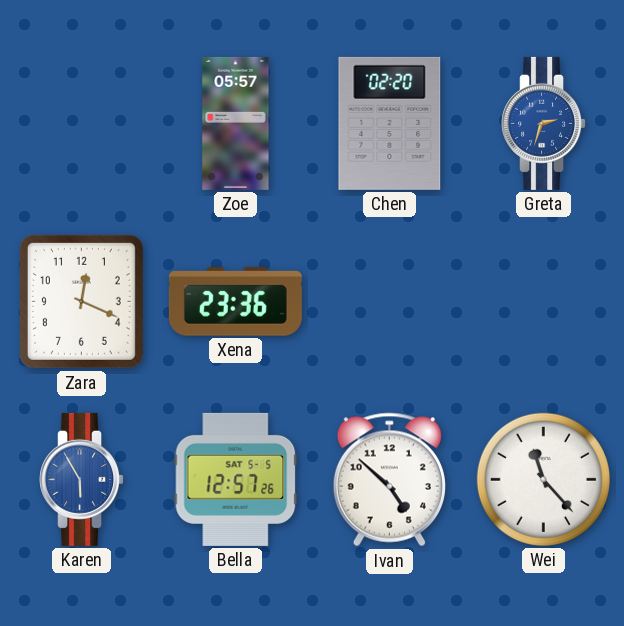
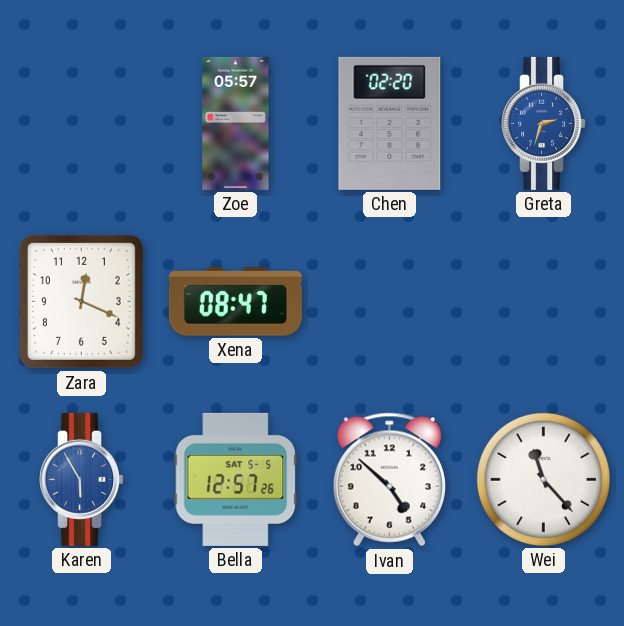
Xena: 23:36 -> 08:47
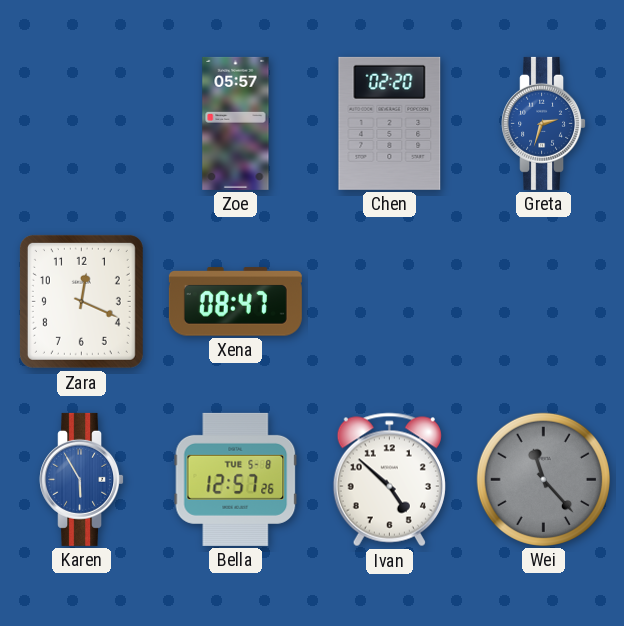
Bella date: SAT 5-5 -> TUE 5-8
Wei dial: white -> grey
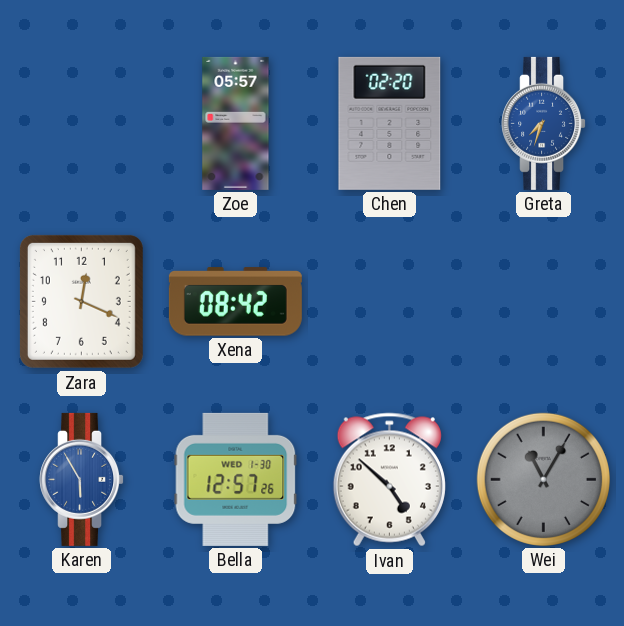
Greta: 2:33 -> 7:33
Xena: 08:47 -> 08:42
Bella date: TUE 5-8 -> WED 1-30
Wei: 11:23 -> 11:05
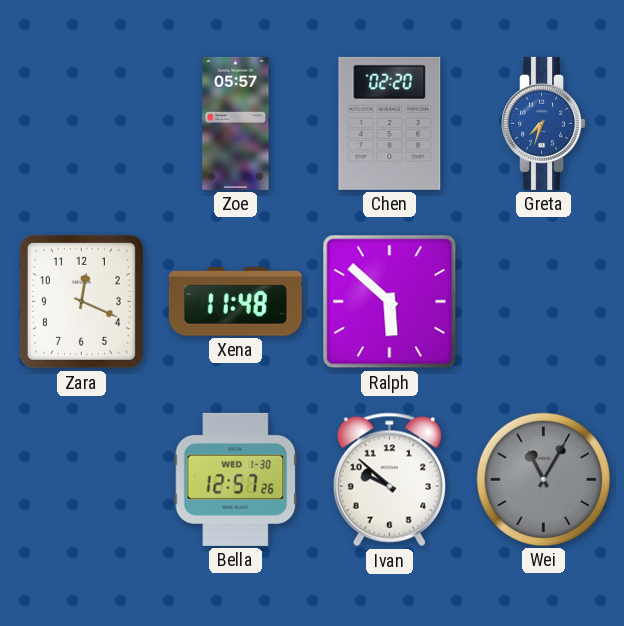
Xena: 08:42 -> 11:48
Ralph: none -> 5:52
Karen: 5:55 -> none
Ivan: 4:52 -> 9:52
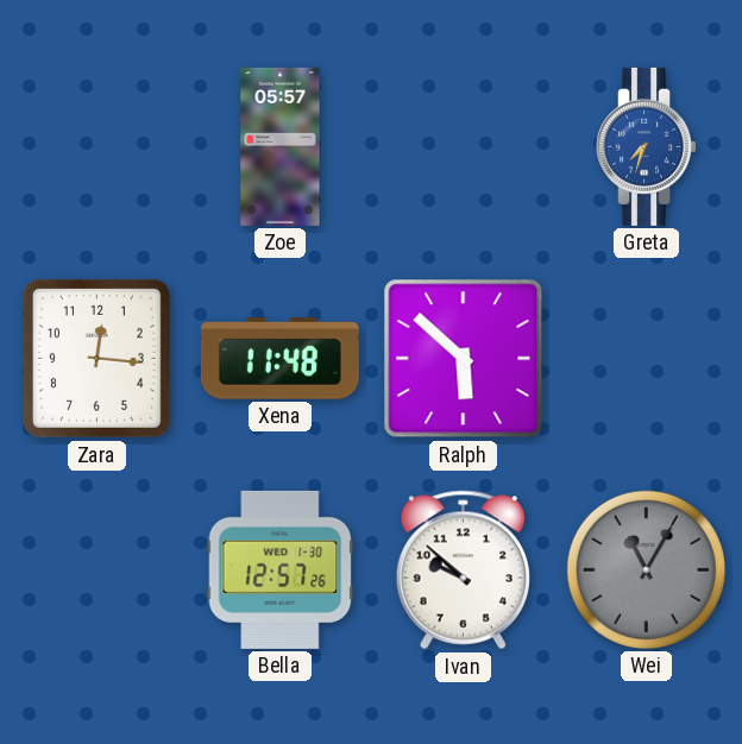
Chen: 02:20 -> none
Zara: 12:19 -> 12:16
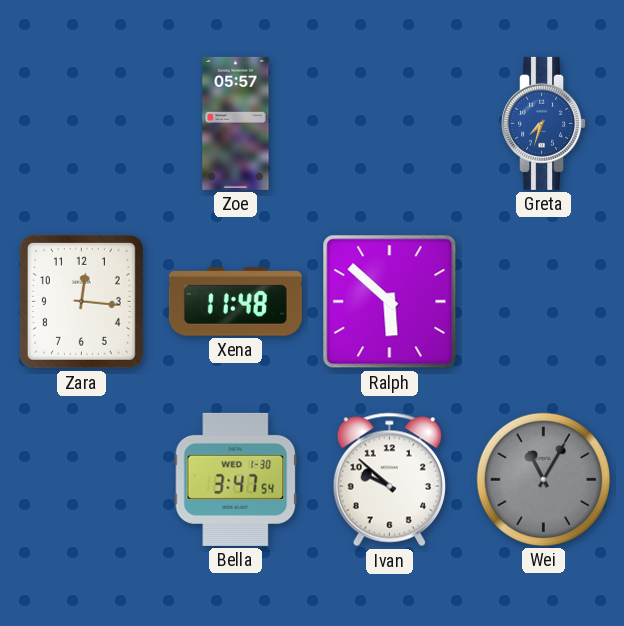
Bella: 12:57 -> 3:47
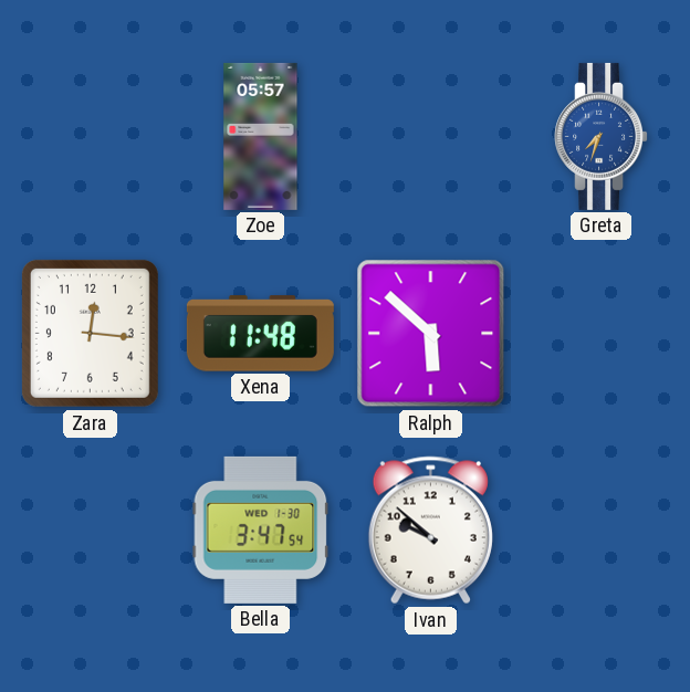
Wei: 11:05 -> none
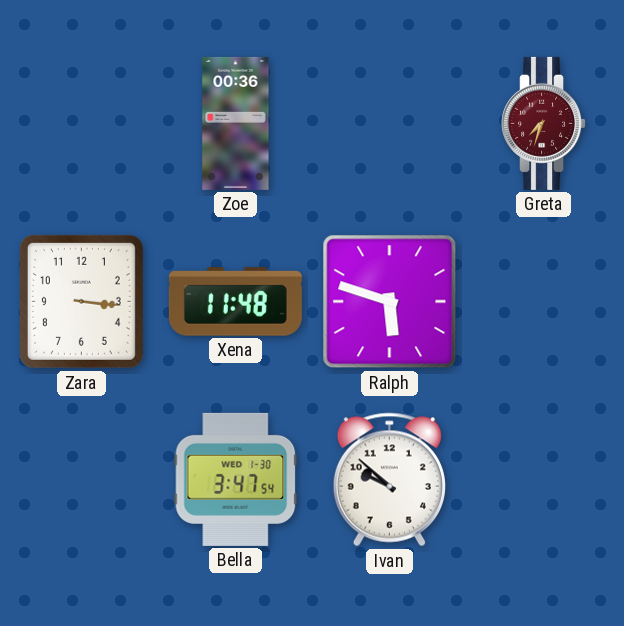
Zoe: 05:57 -> 00:36
Greta dial: blue -> burgundy
Zara: 12:16 -> 3:16
Ralph: 5:52 -> 5:48
